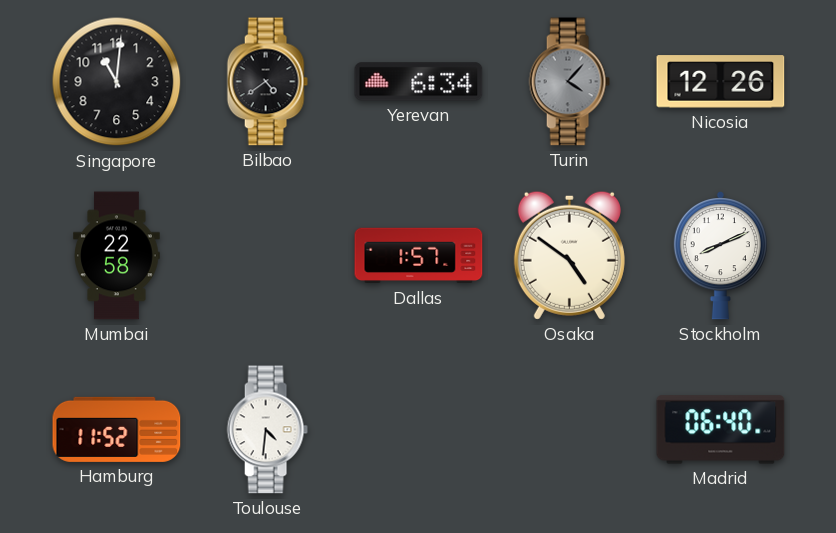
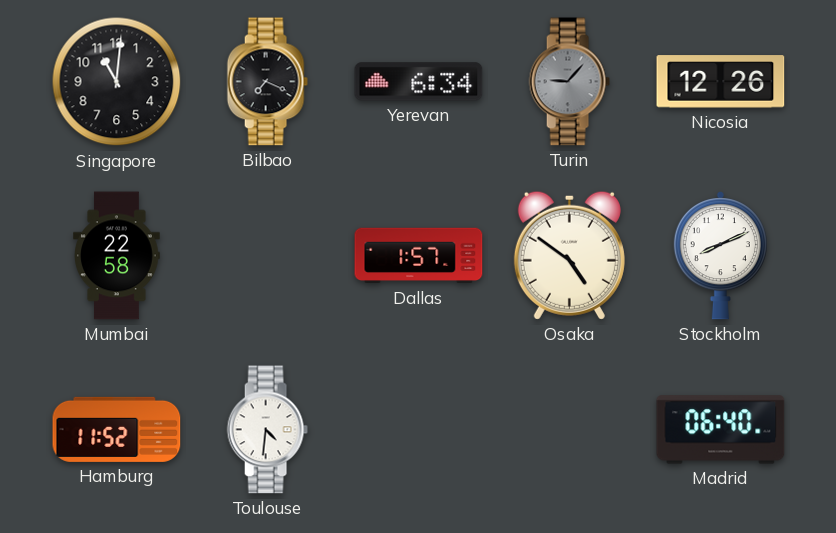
Bilbao: 4:39 -> 7:19
Turin: 4:07 -> 9:07
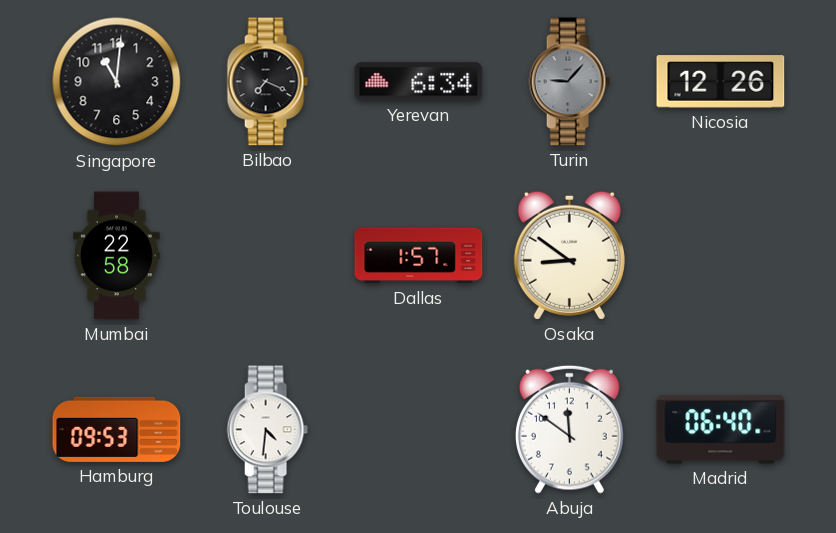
Osaka: 4:51 -> 8:51
Stockholm: 8:11 -> none
Hamburg: 11:52 -> 09:53
Abuja: none -> 11:51
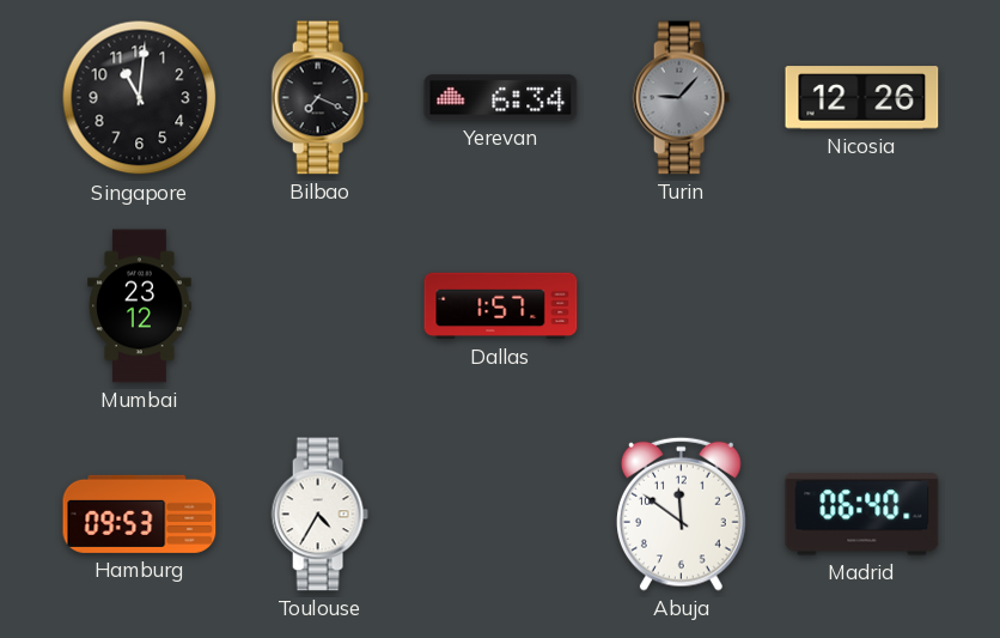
Mumbai: 22:58 -> 23:12
Osaka: 8:51 -> none
Toulouse: 4:31 -> 4:35
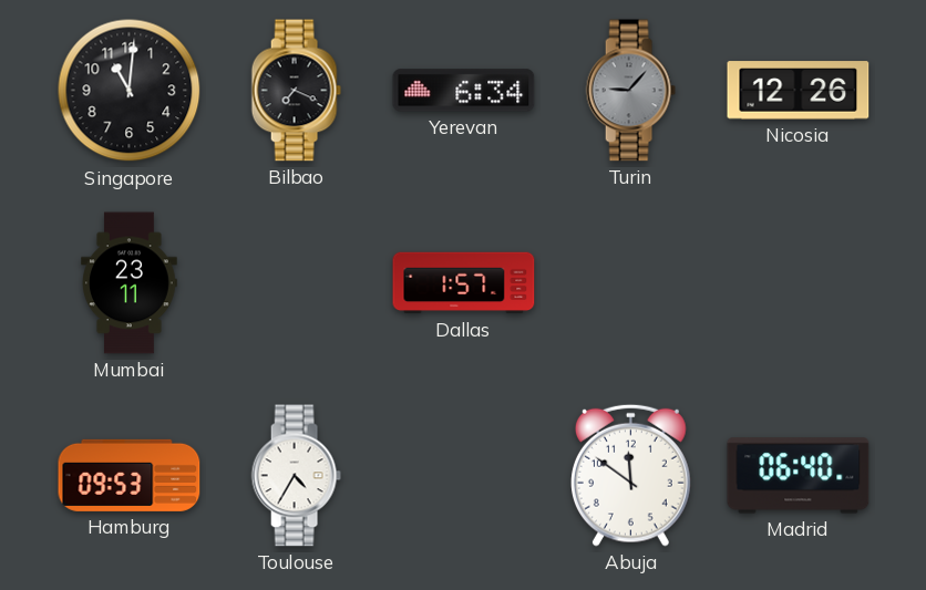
Mumbai: 23:12 -> 23:11
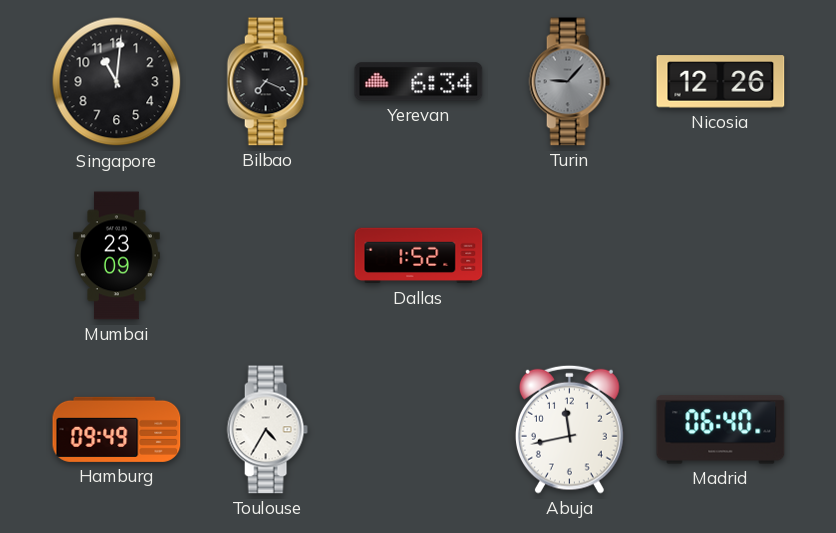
Mumbai: 23:11 -> 23:09
Dallas: 1:57 -> 1:52
Hamburg: 09:53 -> 09:49
Abuja: 11:51 -> 11:43
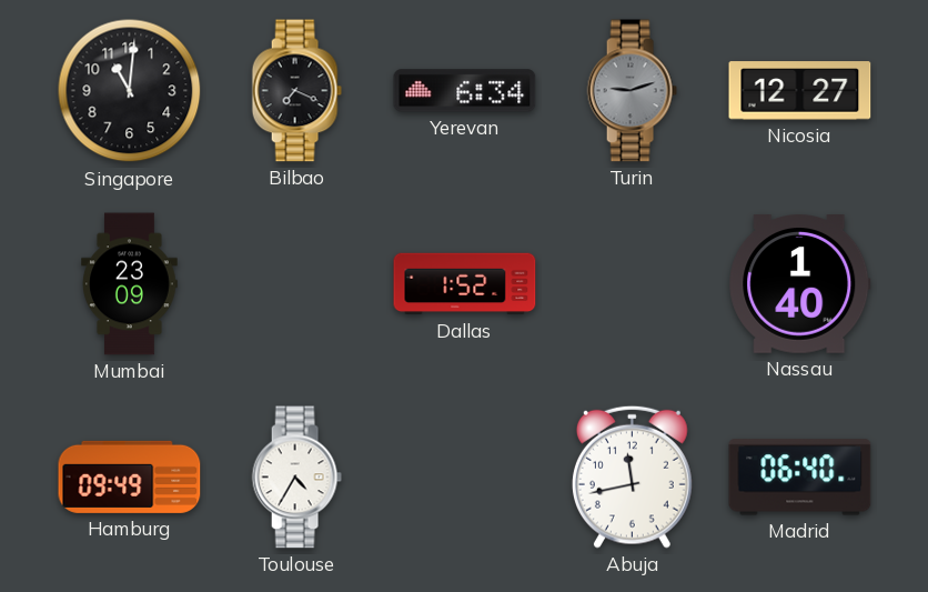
Turin: 9:07 -> 9:12
Nicosia: 12:26 -> 12:27
Nassau: none -> 1:40
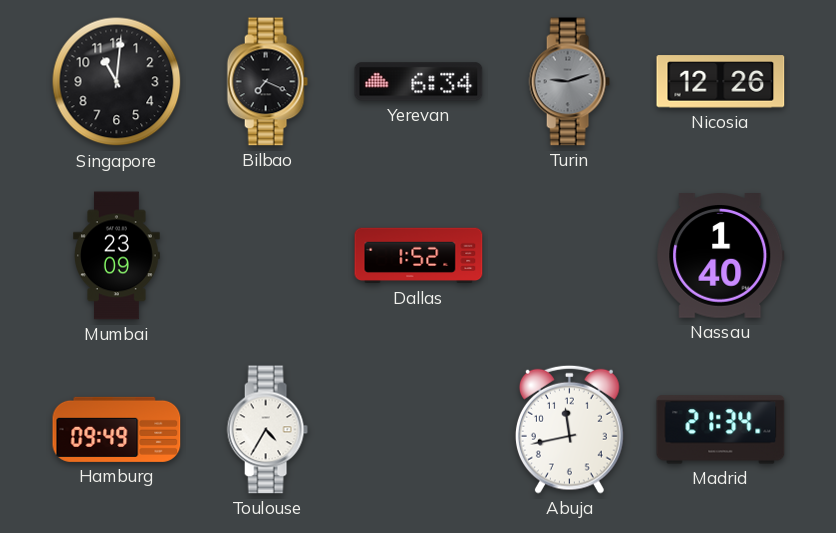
Nicosia: 12:27 -> 12:26
Madrid: 06:40 -> 21:34
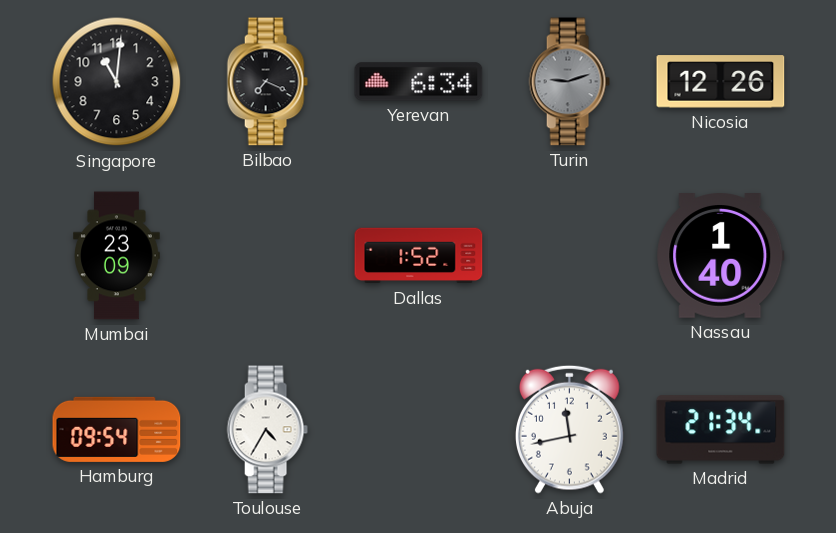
Hamburg: 09:49 -> 09:54
